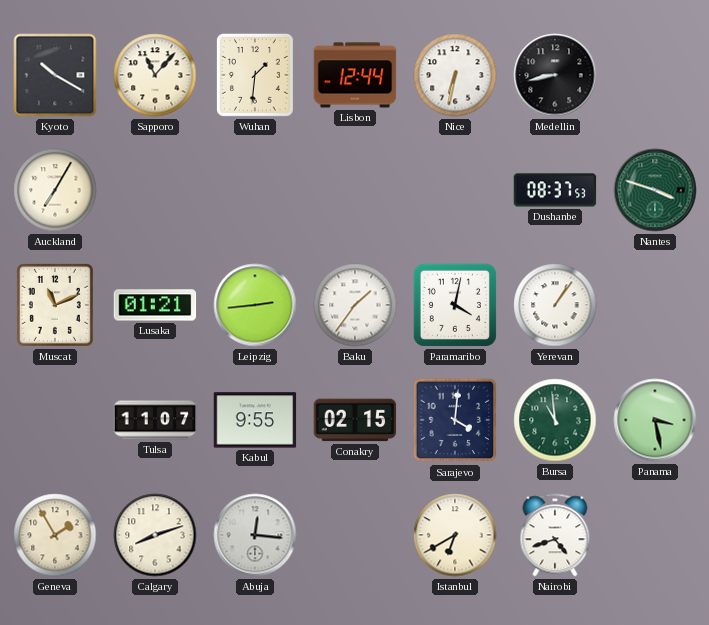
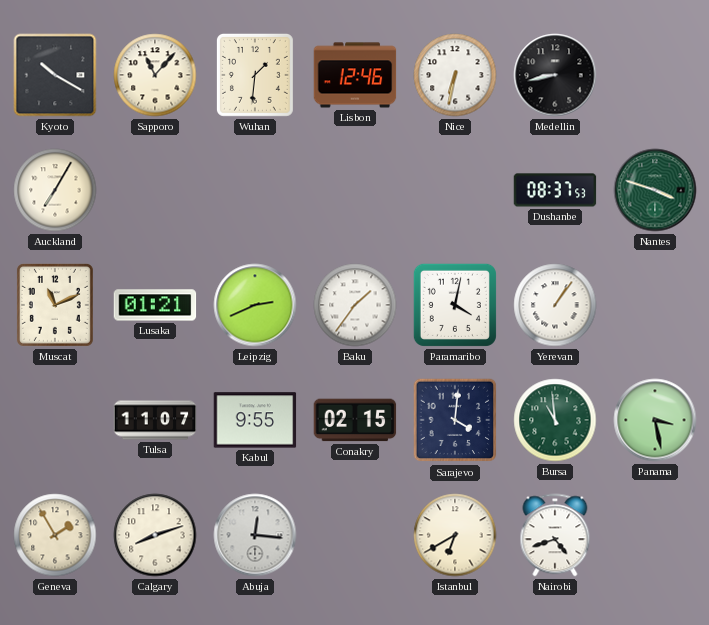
Lisbon: 12:44 -> 12:46
Leipzig: 2:44 -> 2:41
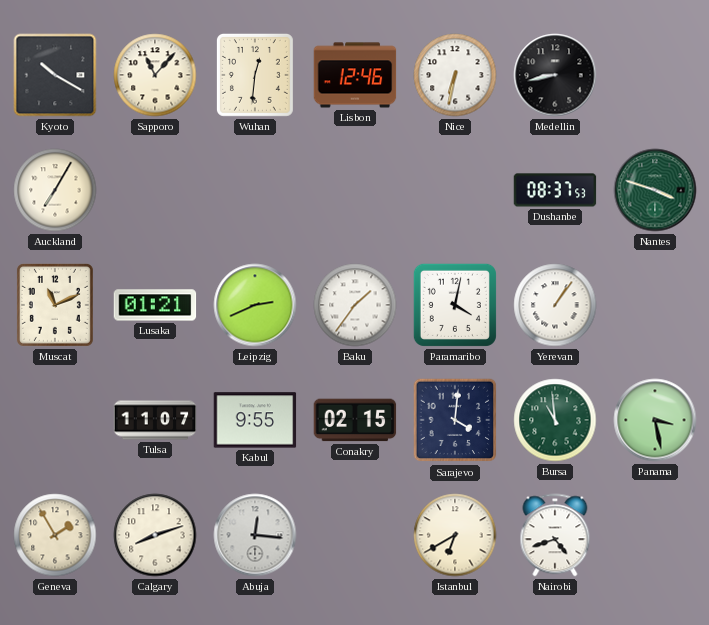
Wuhan: 1:31 -> 12:31
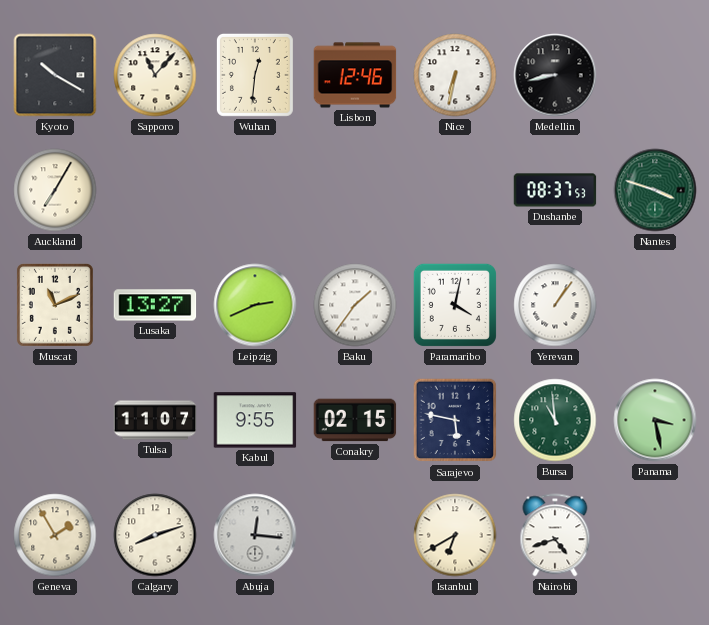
Lusaka: 01:21 -> 13:27
Sarajevo: 4:01 -> 5:47
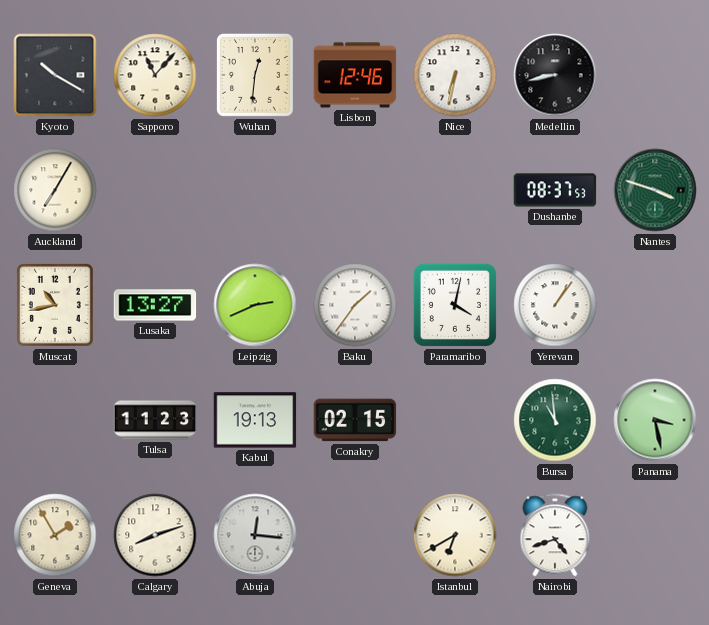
Muscat: 11:11 -> 10:43
Tulsa: 11:07 -> 11:23
Kabul: 9:55 -> 19:13
Sarajevo: 5:47 -> none
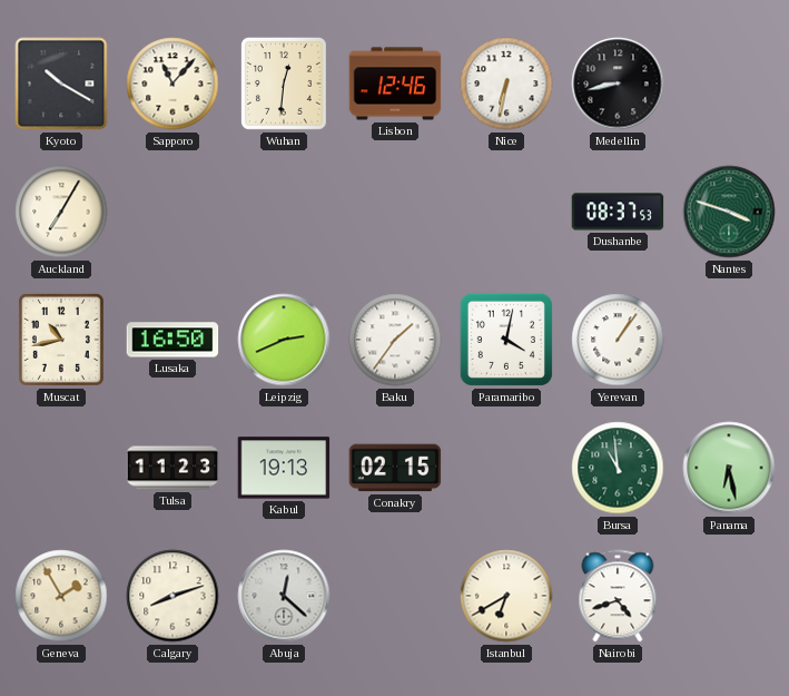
Lusaka: 13:27 -> 16:50
Panama: 3:28 -> 6:28
Abuja: 12:16 -> 12:22
